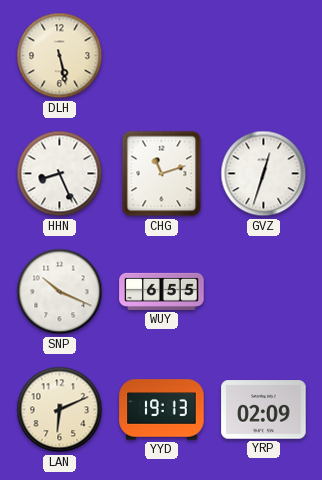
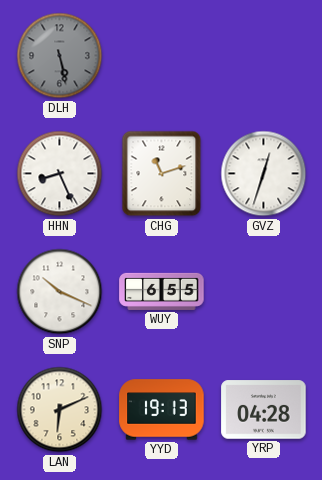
DLH dial: cream -> grey
YRP: 02:09 -> 04:28
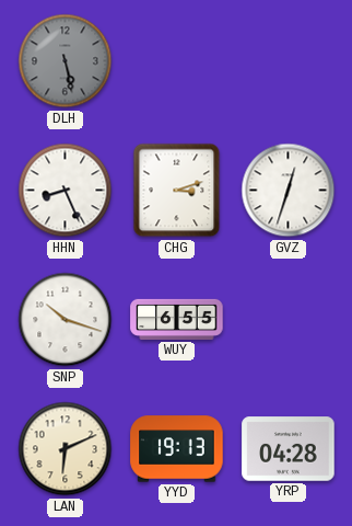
CHG: 11:12 -> 3:12
SNP: 10:19 -> 10:18
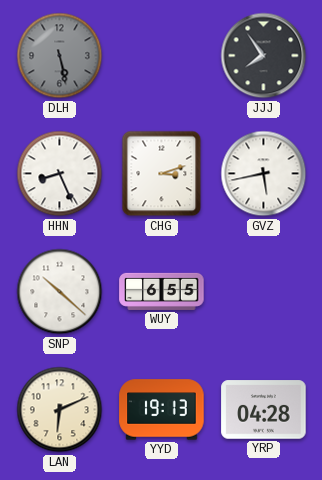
JJJ: none -> 7:54
GVZ: 12:33 -> 5:43
SNP: 10:18 -> 10:22
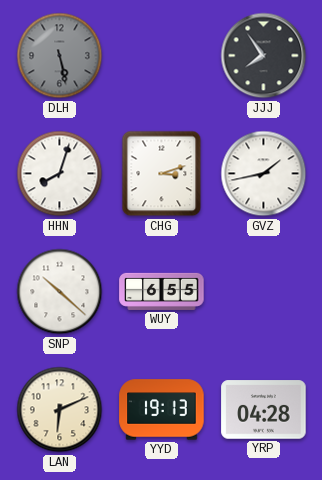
HHN: 8:26 -> 8:03
GVZ: 5:43 -> 1:43
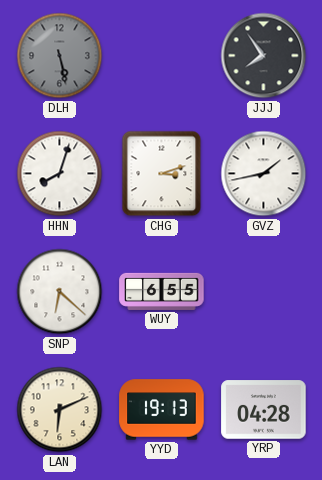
SNP: 10:22 -> 6:22
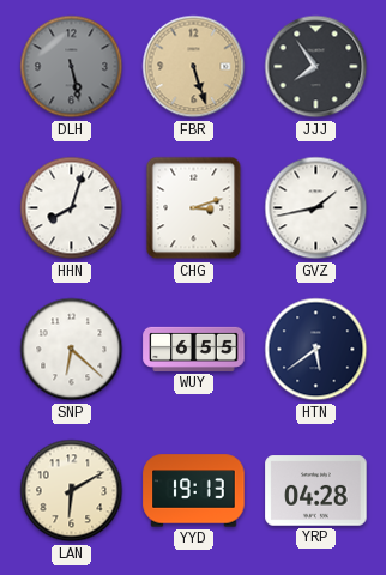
FBR: none -> 5:27
HTN: none -> 5:39
LAN: 6:11 -> 6:10
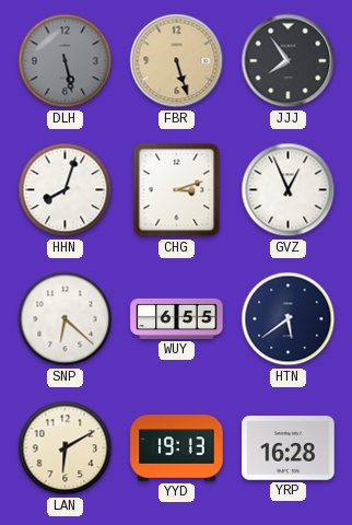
GVZ: 1:43 -> 12:56
YRP: 04:28 -> 16:28
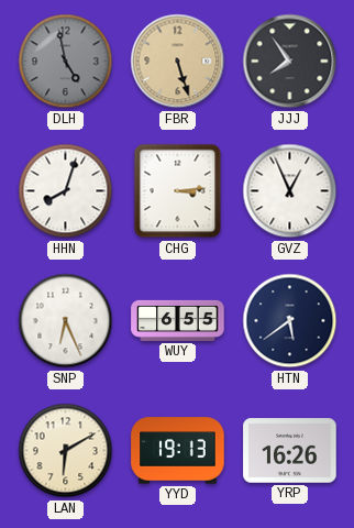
DLH: 5:28 -> 4:58
CHG: 3:12 -> 3:14
SNP: 6:22 -> 6:26
YRP: 16:28 -> 16:26
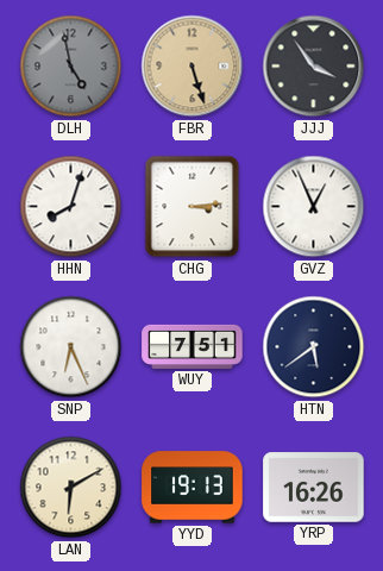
JJJ: 7:54 -> 3:54
WUY: 6:55 -> 7:51
